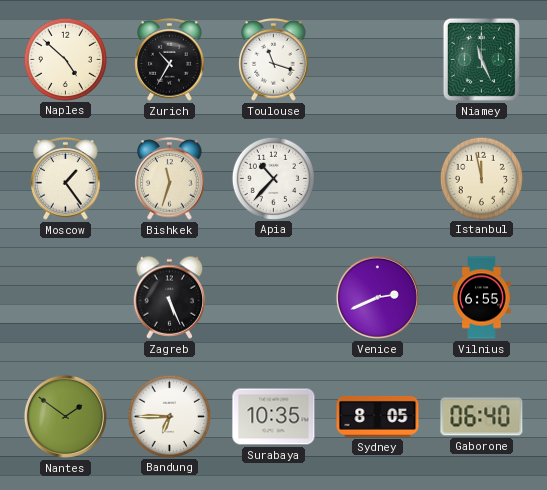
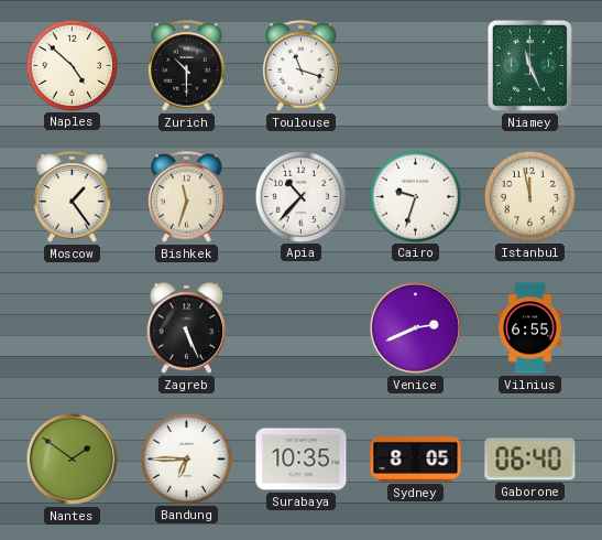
Zurich: 10:35 -> 10:30
Cairo: none -> 9:33
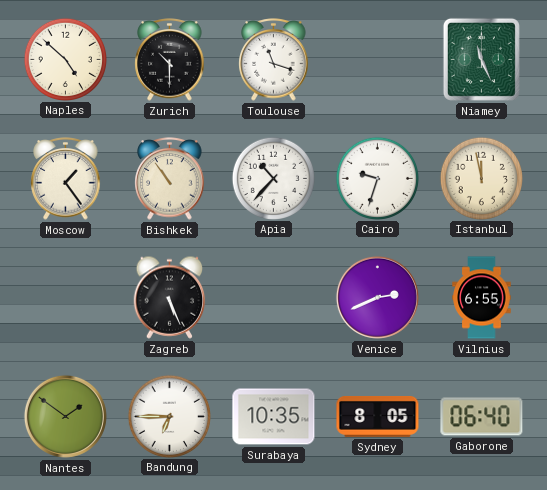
Bishkek: 11:33 -> 10:54
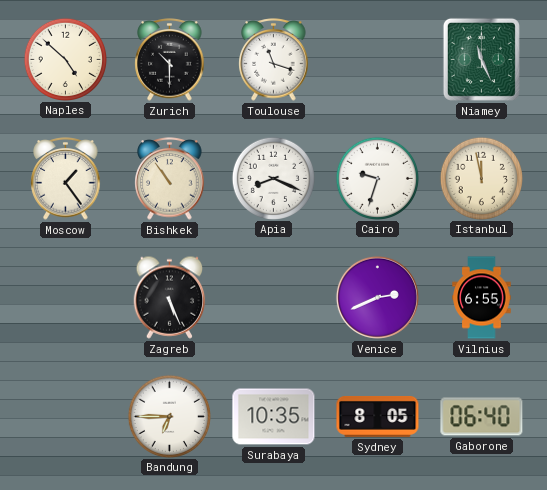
Apia: 10:37 -> 8:19
Nantes: 1:51 -> none
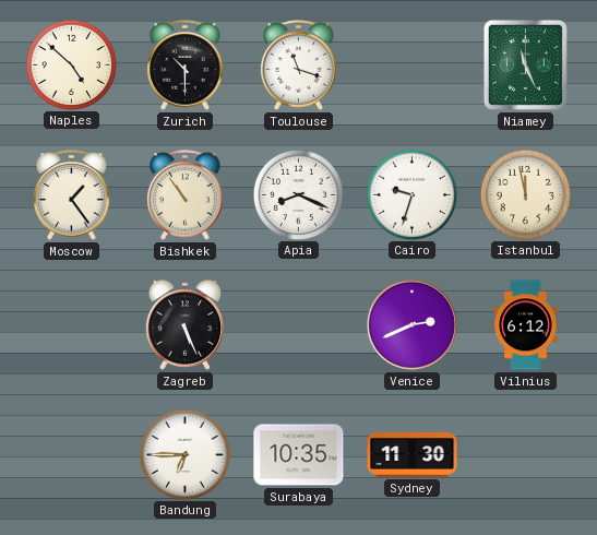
Vilnius: 6:55 -> 6:12
Sydney: 8:05 -> 11:30
Gaborone: 06:40 -> none
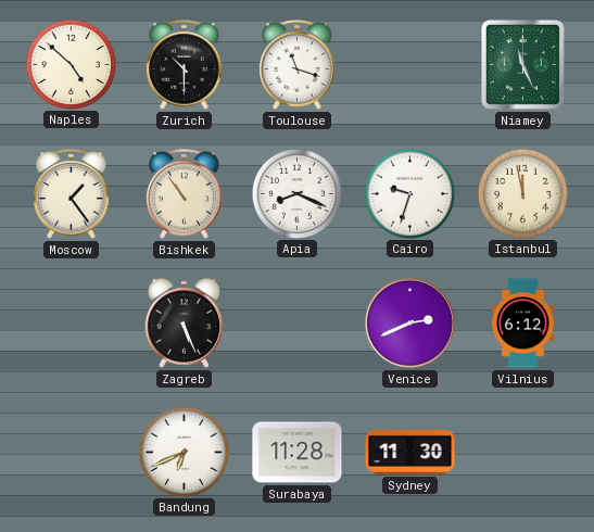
Bandung: 6:45 -> 6:41
Surabaya: 10:35 -> 11:28
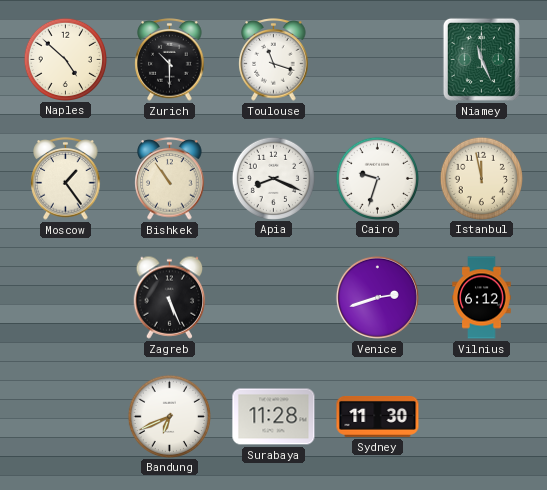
Venice: 2:41 -> 2:42
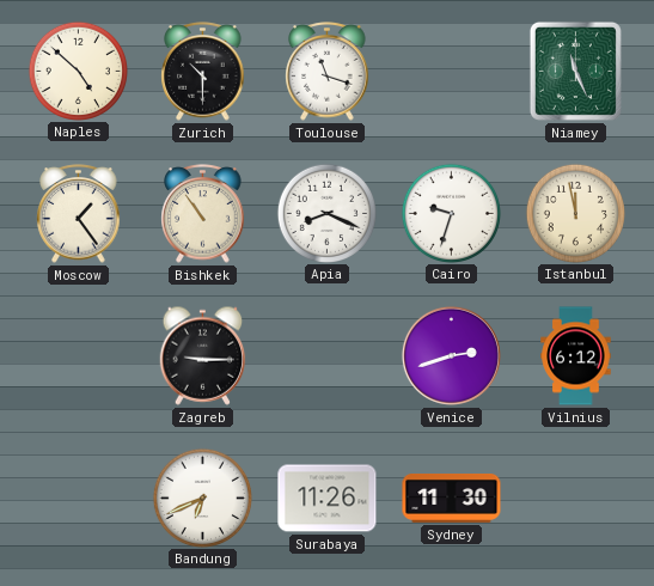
Zagreb: 5:26 -> 9:15
Surabaya: 11:28 -> 11:26
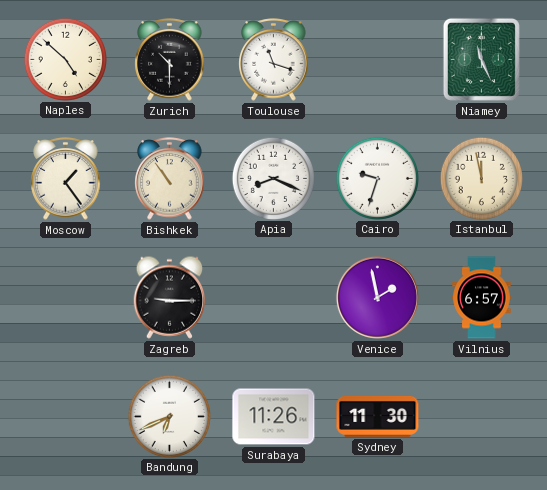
Venice: 2:42 -> 1:58
Vilnius: 6:12 -> 6:57
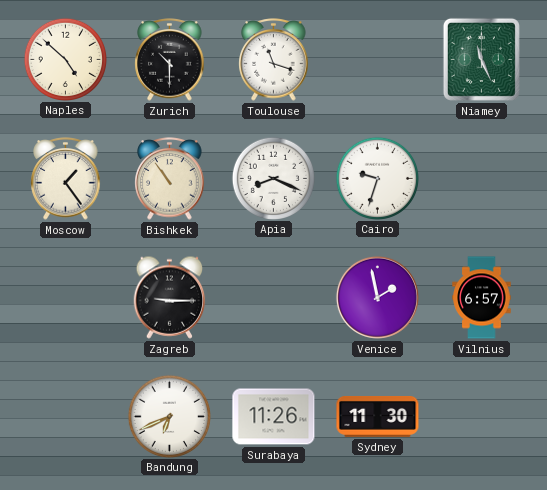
Istanbul: 11:58 -> none
